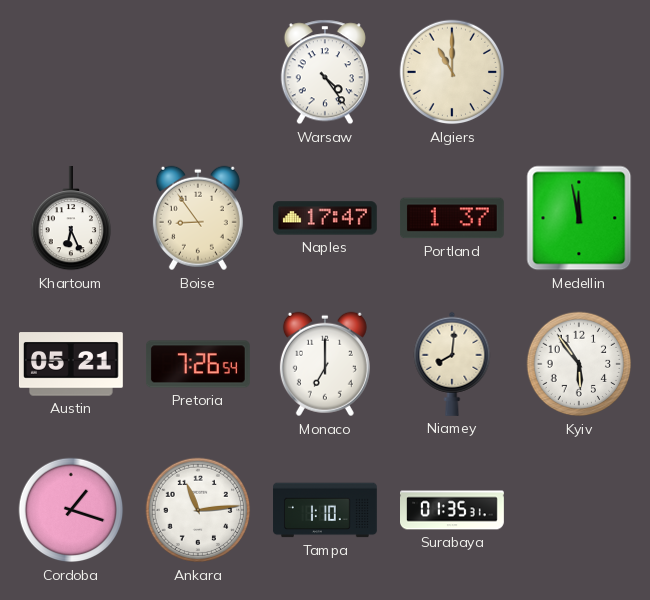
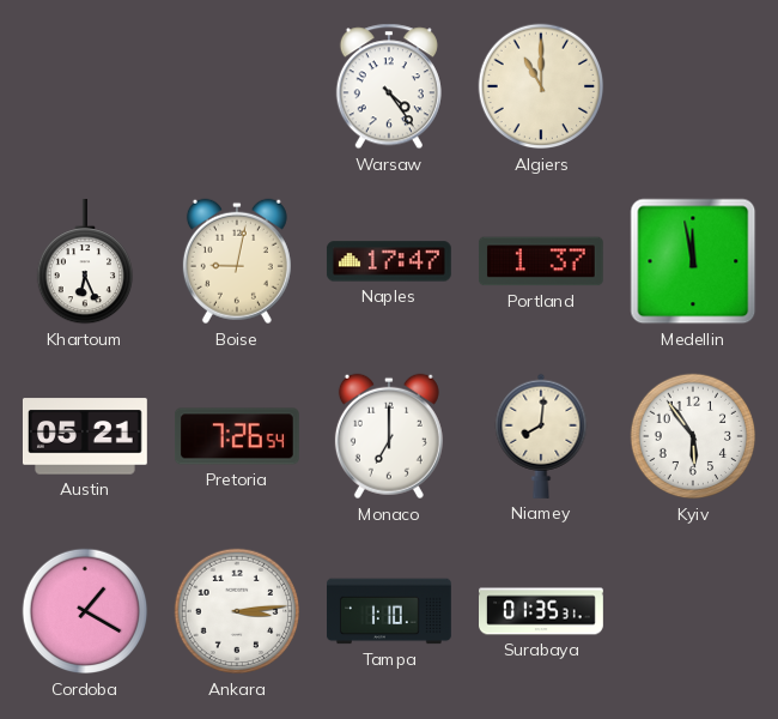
Boise: 8:54 -> 9:02
Cordoba: 1:18 -> 1:20
Ankara: 11:14 -> 3:14
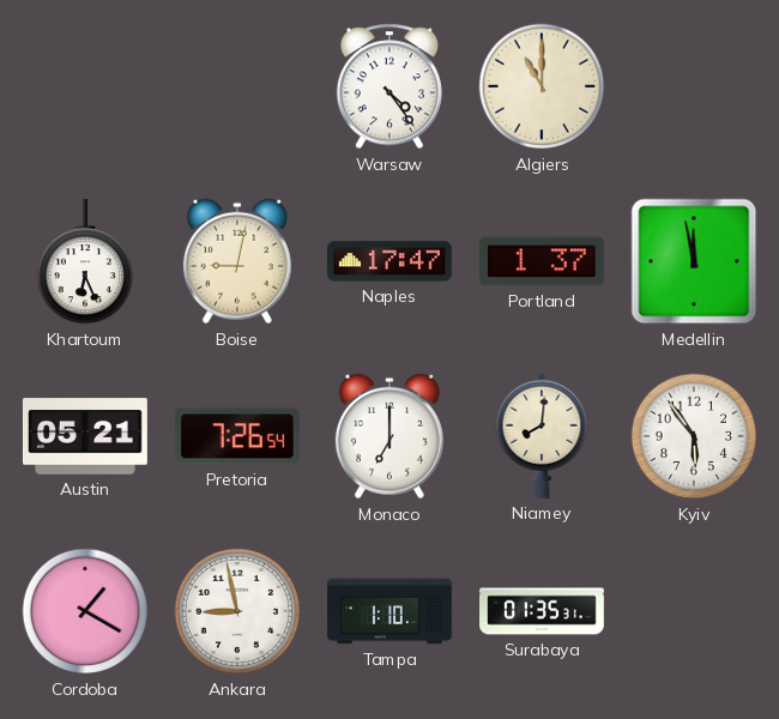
Ankara: 3:14 -> 8:58
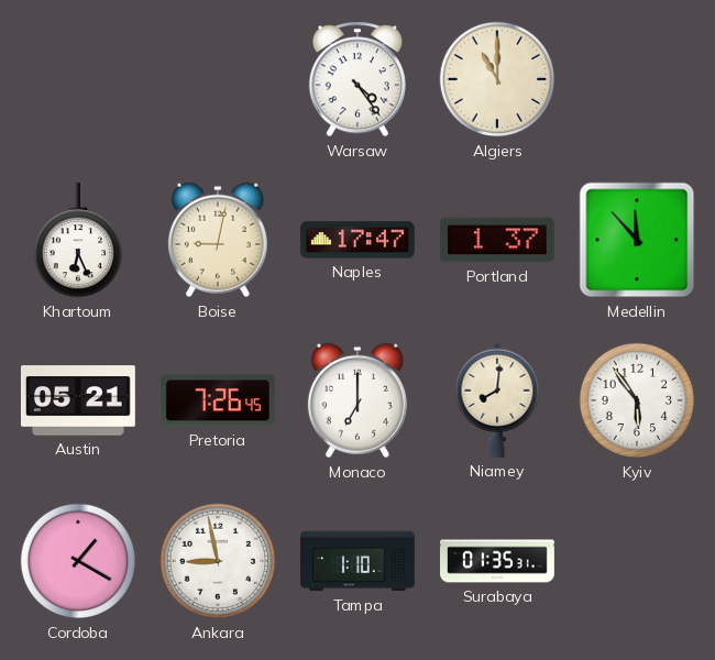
Medellin: 11:58 -> 11:53
Pretoria: 7:26:54 -> 7:26:45
